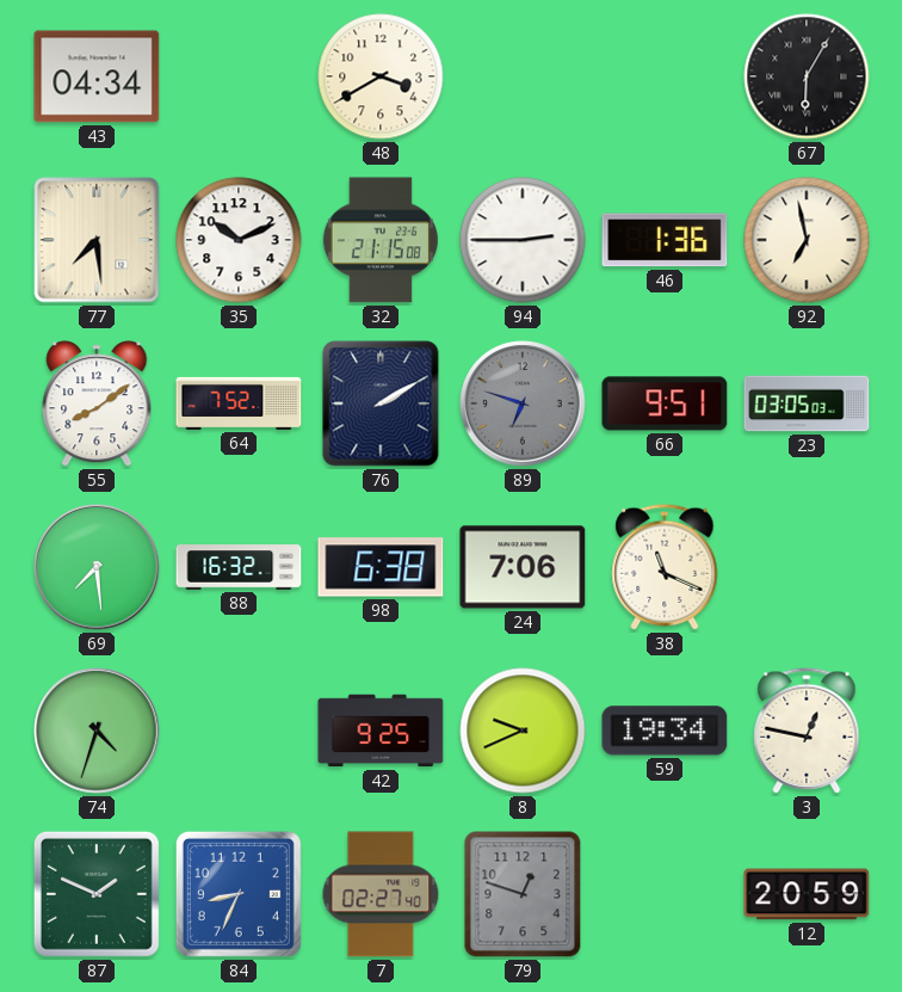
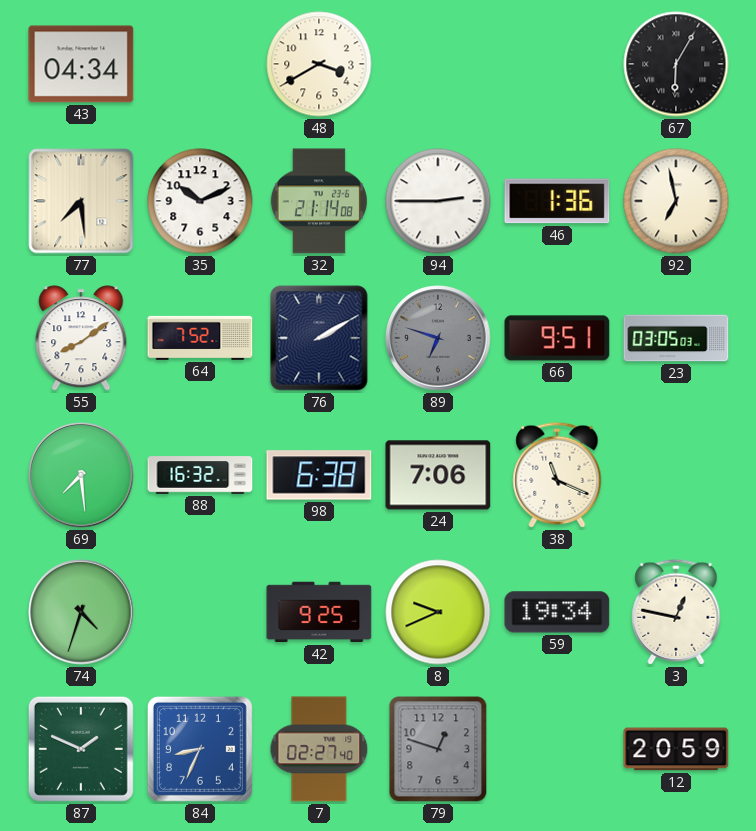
32: 21:15 -> 21:14
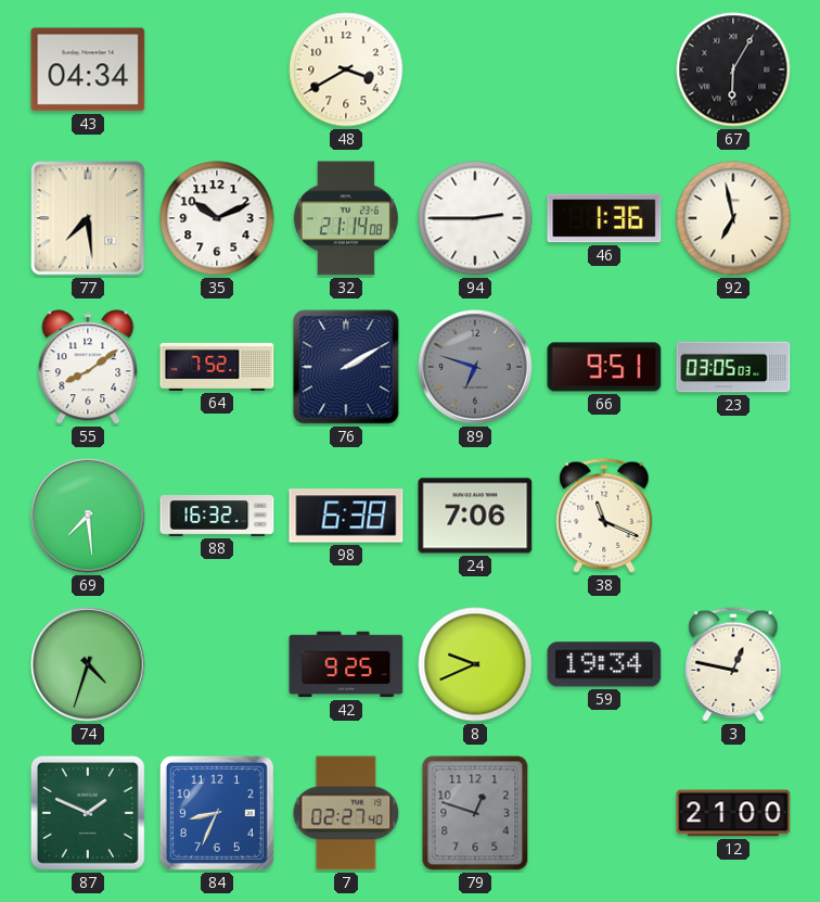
12: 20:59 -> 21:00
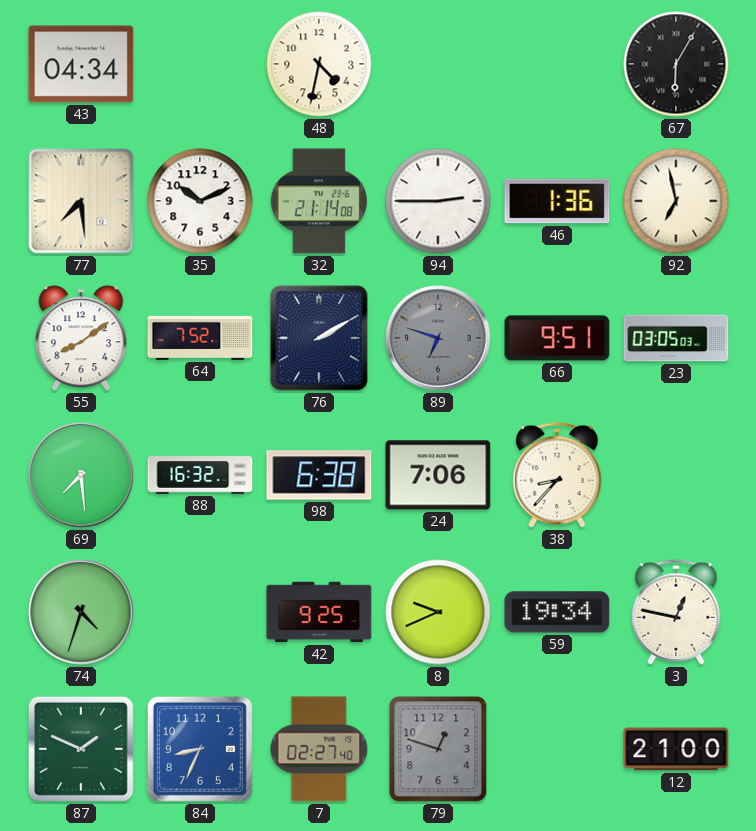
48: 3:40 -> 4:32
38: 11:19 -> 8:37
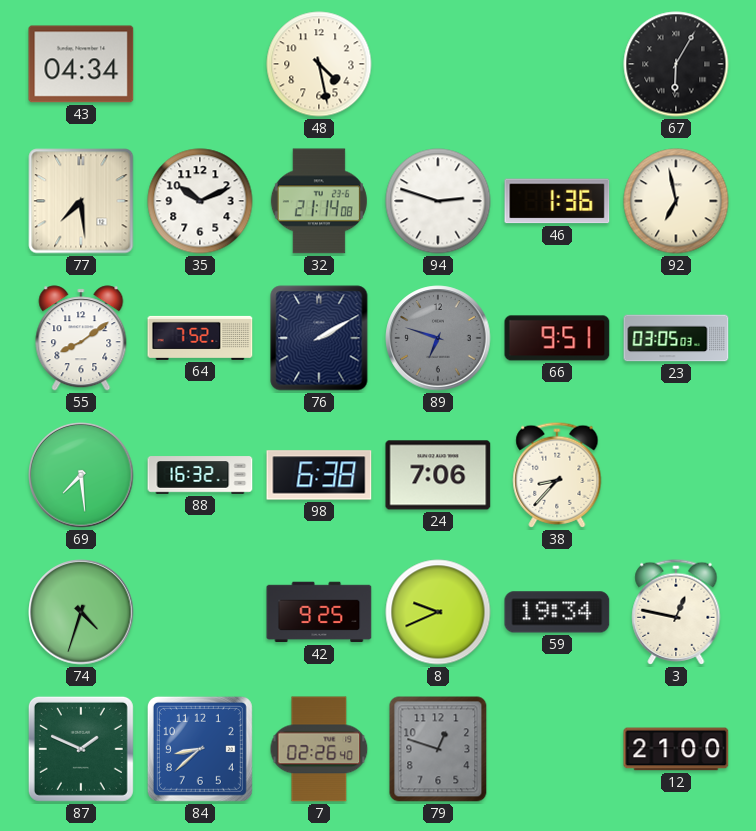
48: 4:32 -> 4:28
94: 2:45 -> 2:48
84: 8:34 -> 8:38
7: 02:27 -> 02:26
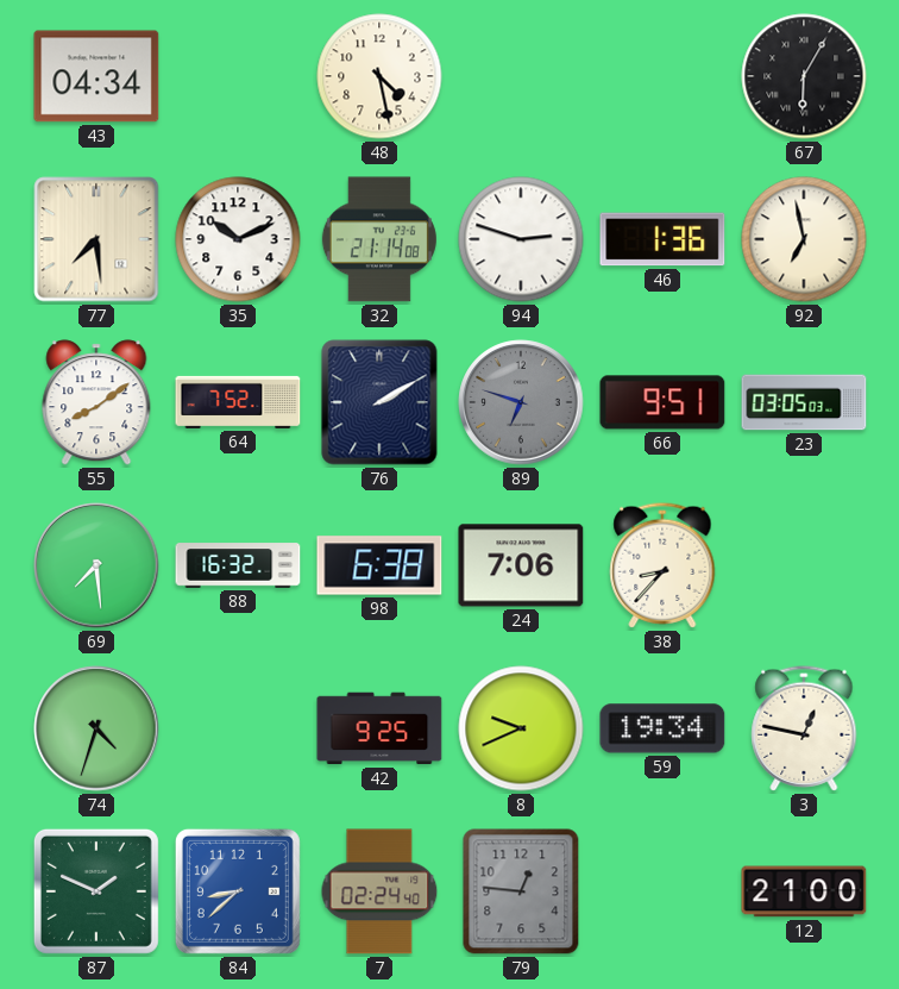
7: 02:26 -> 02:24
79: 12:48 -> 12:46
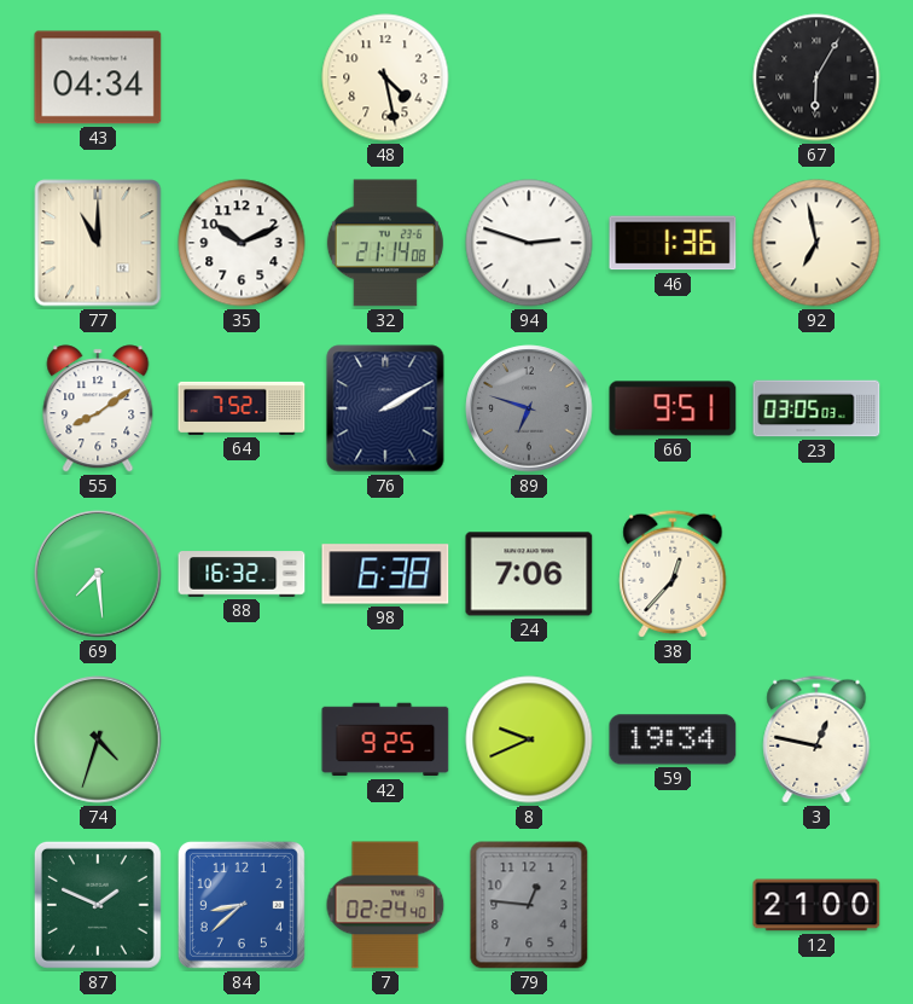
77: 7:29 -> 11:00
38: 8:37 -> 12:37
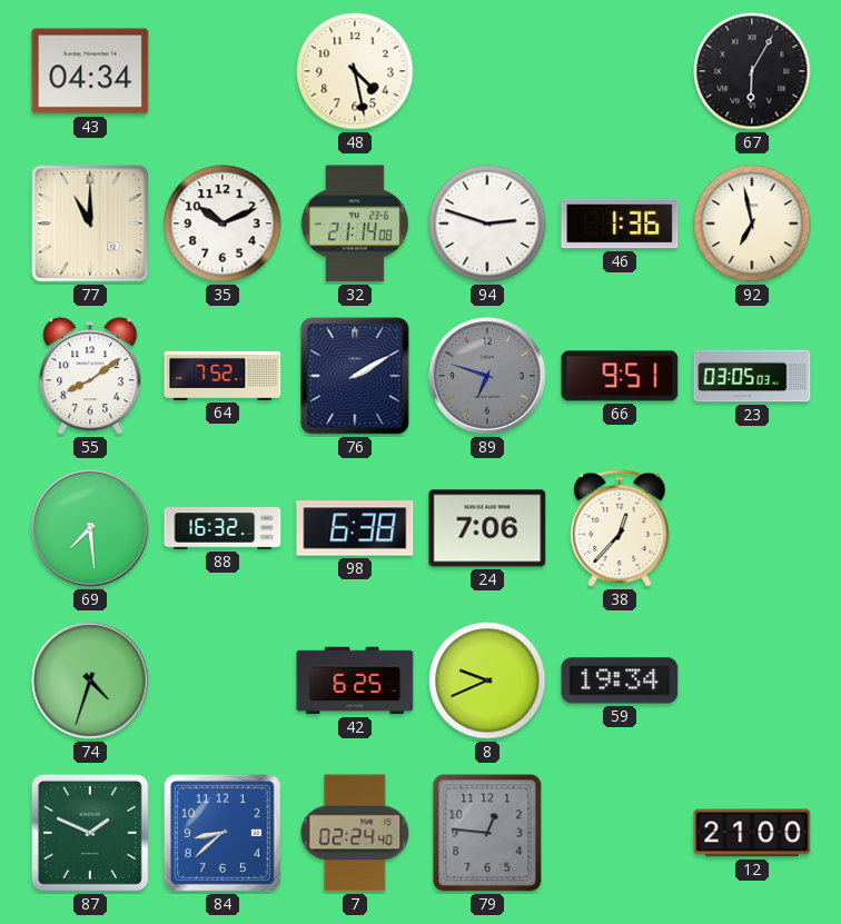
42: 9:25 -> 6:25
3: 12:47 -> none
